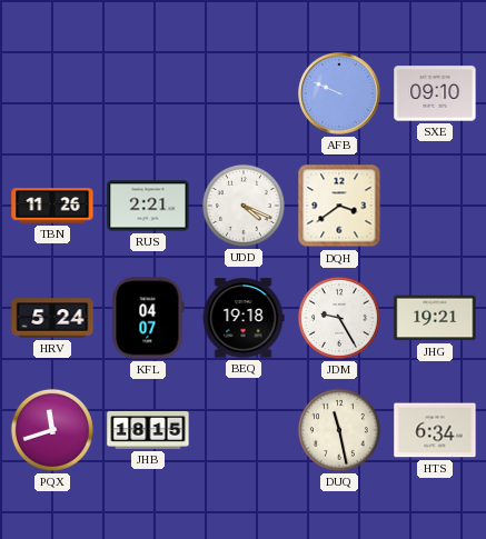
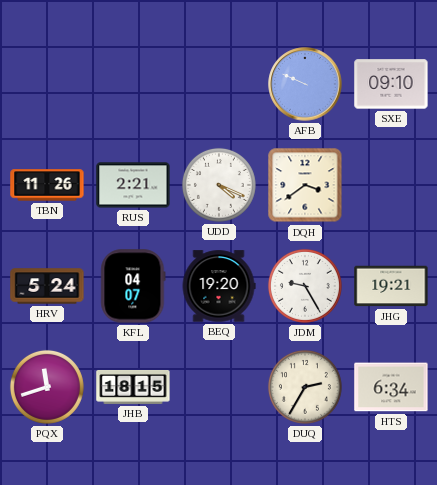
BEQ: 19:18 -> 19:20
DUQ: 11:28 -> 2:35
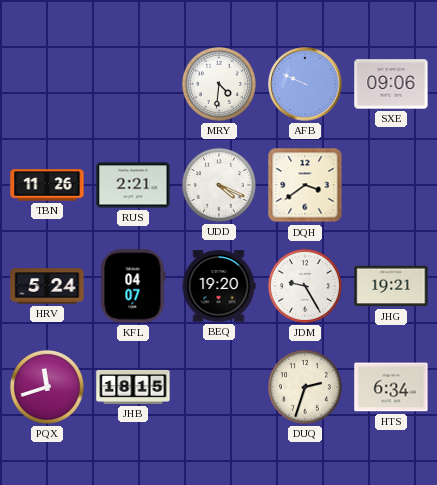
MRY: none -> 4:31
SXE: 09:10 -> 09:06
DUQ: 2:35 -> 2:33
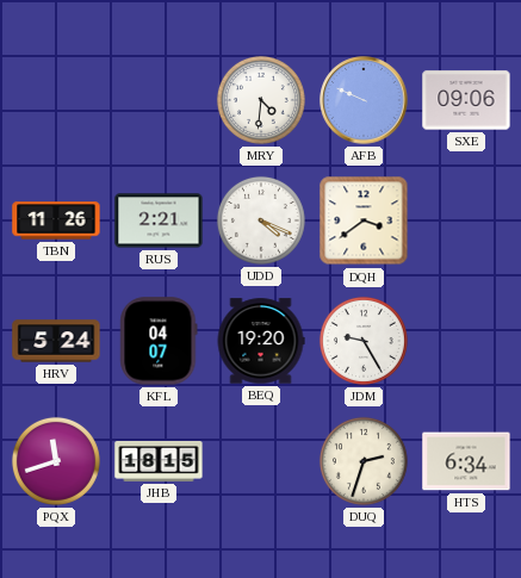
JHG: 19:21 -> none
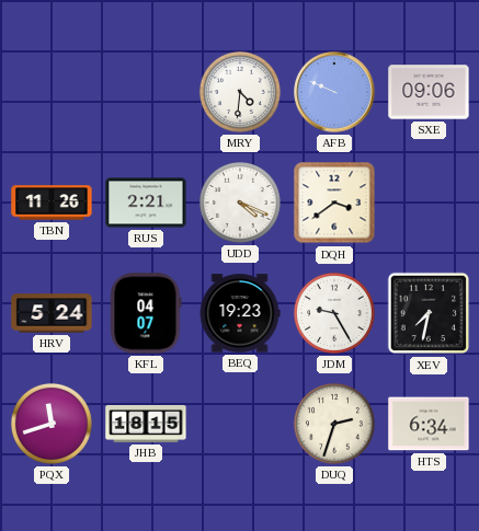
BEQ: 19:20 -> 19:23
XEV: none -> 7:32
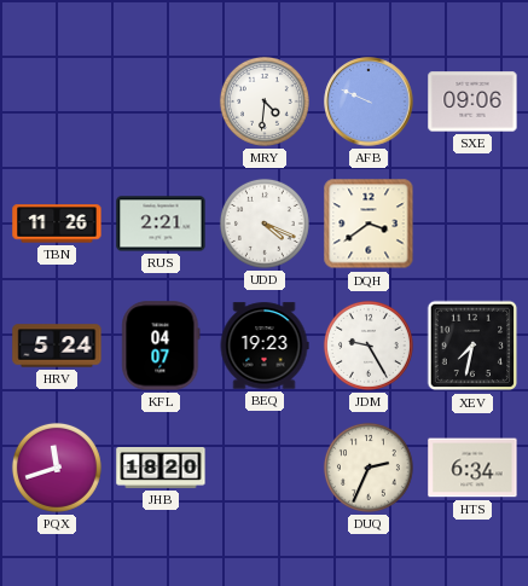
JHB: 18:15 -> 18:20
DUQ: 2:33 -> 2:34
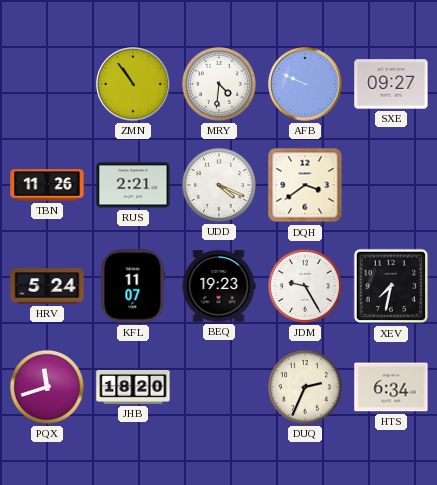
ZMN: none -> 10:54
SXE: 09:06 -> 09:27
KFL: 04:07 -> 11:07
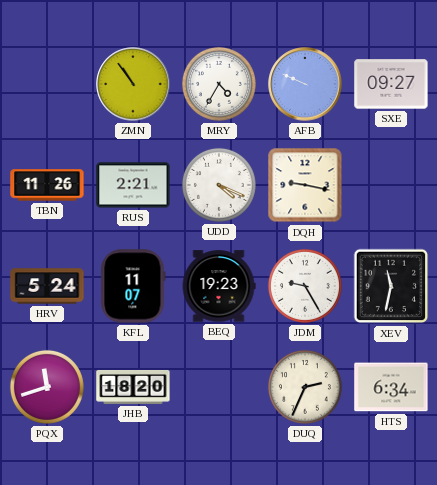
MRY: 4:31 -> 4:35
DQH: 3:39 -> 9:17
XEV: 7:32 -> 11:32
